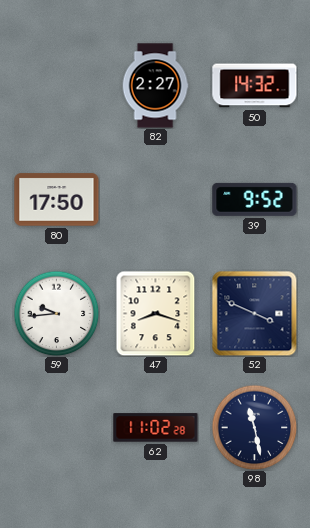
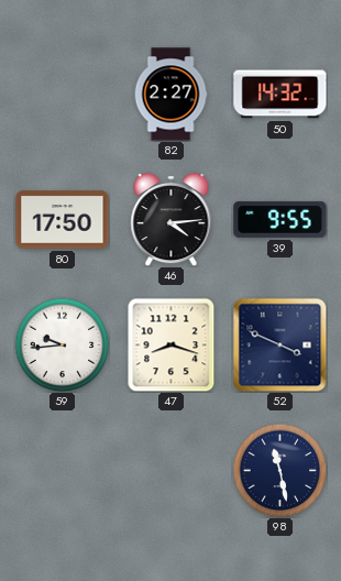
46: none -> 4:14
39: 9:52 -> 9:55
62: 11:02 -> none
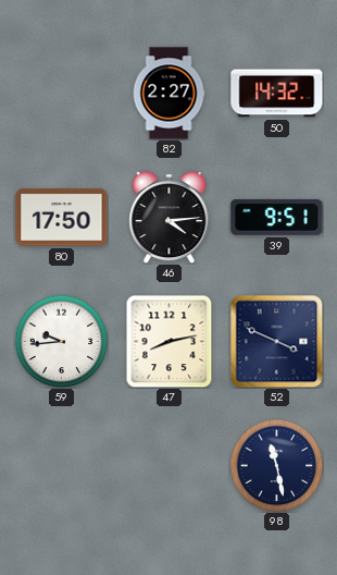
39: 9:55 -> 9:51
47: 8:18 -> 8:13
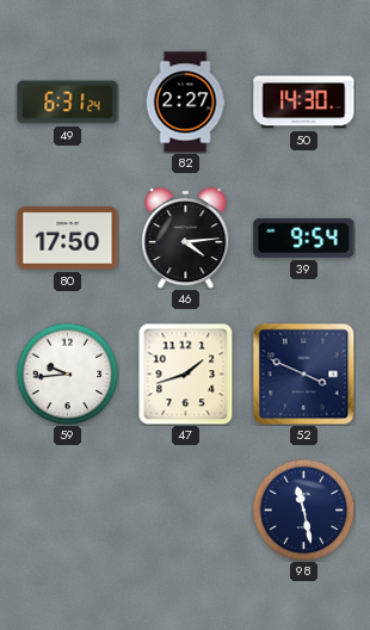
49: none -> 6:31
50: 14:32 -> 14:30
39: 9:51 -> 9:54
47: 8:13 -> 1:42
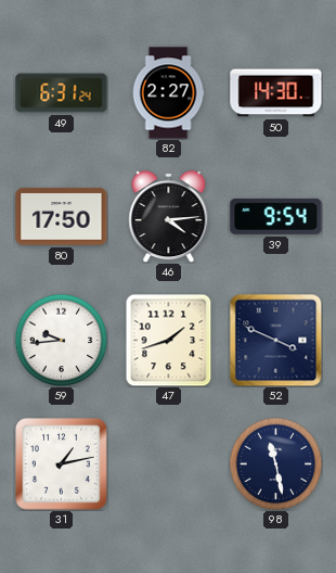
31: none -> 1:13
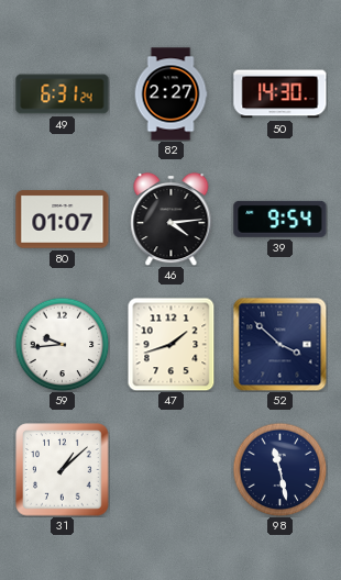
80: 17:50 -> 01:07
52: 3:49 -> 3:52
31: 1:13 -> 1:08
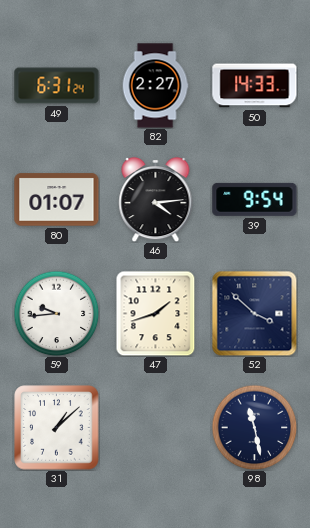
50: 14:30 -> 14:33
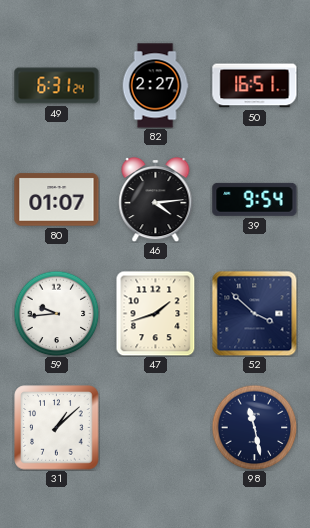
50: 14:33 -> 16:51
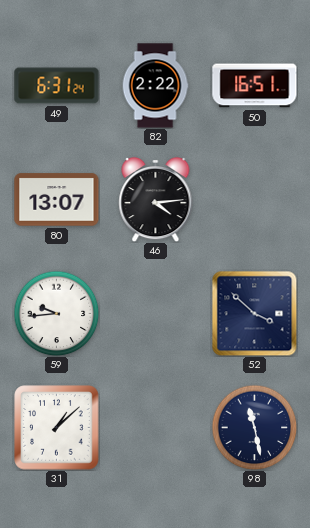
82: 2:27 -> 2:22
80: 01:07 -> 13:07
39: 9:54 -> none
47: 1:42 -> none
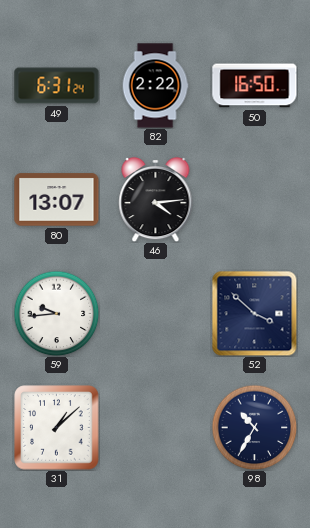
50: 16:51 -> 16:50
98: 11:28 -> 10:35
